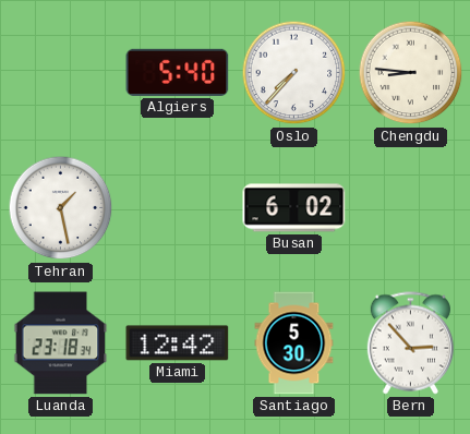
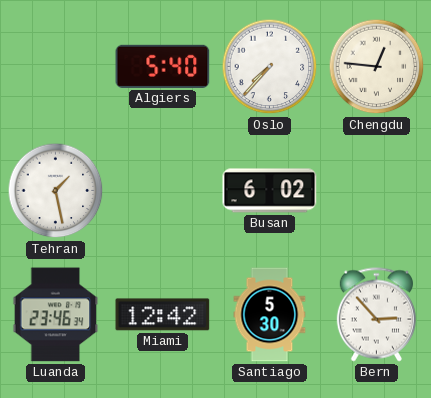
Chengdu: 8:46 -> 12:46
Luanda: 23:18 -> 23:46
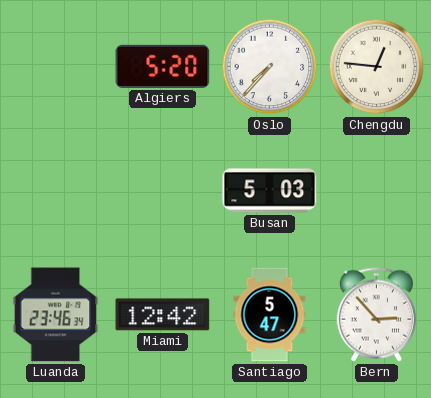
Algiers: 5:40 -> 5:20
Tehran: 1:28 -> none
Busan: 6:02 -> 5:03
Santiago: 5:30 -> 5:47
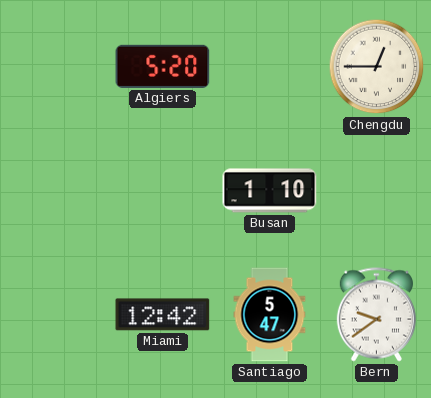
Oslo: 7:37 -> none
Chengdu: 12:46 -> 12:45
Busan: 5:03 -> 1:10
Luanda: 23:46 -> none
Bern: 2:53 -> 9:39
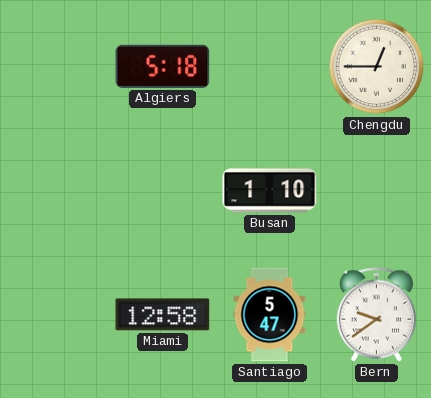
Algiers: 5:20 -> 5:18
Miami: 12:42 -> 12:58
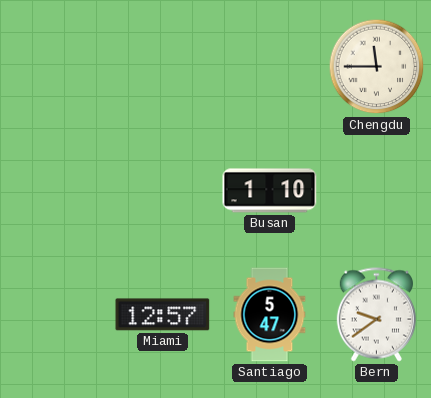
Algiers: 5:18 -> none
Chengdu: 12:45 -> 11:45
Miami: 12:58 -> 12:57
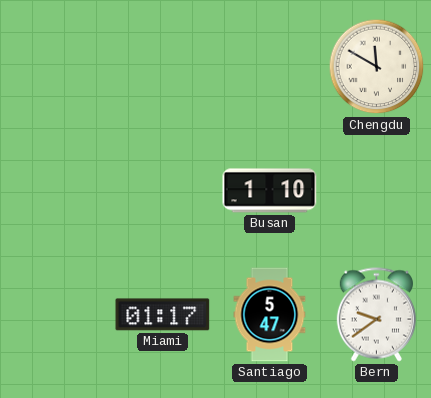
Chengdu: 11:45 -> 11:50
Miami: 12:57 -> 01:17
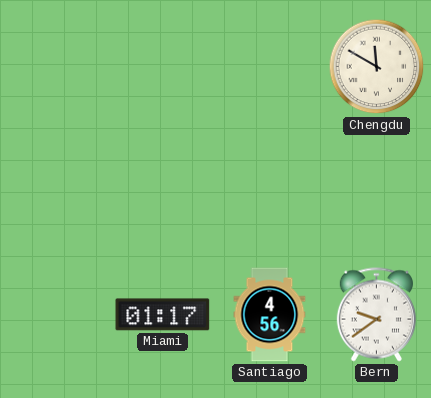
Busan: 1:10 -> none
Santiago: 5:47 -> 4:56
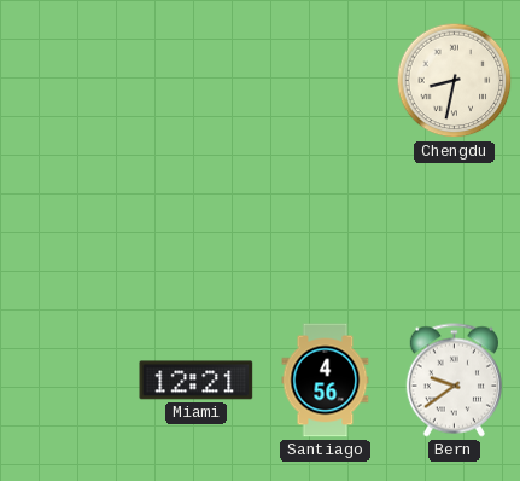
Chengdu: 11:50 -> 8:32
Miami: 01:17 -> 12:21
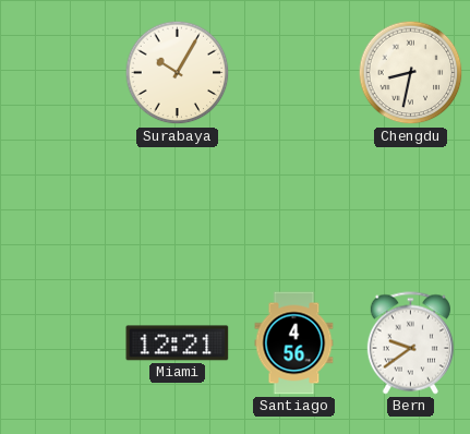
Surabaya: none -> 10:05
